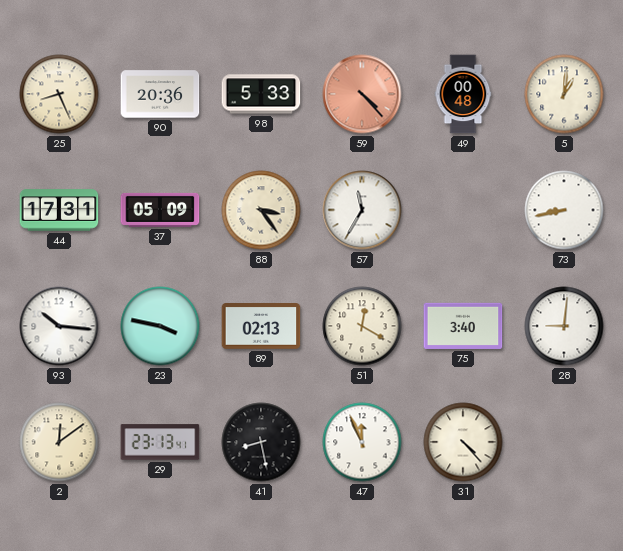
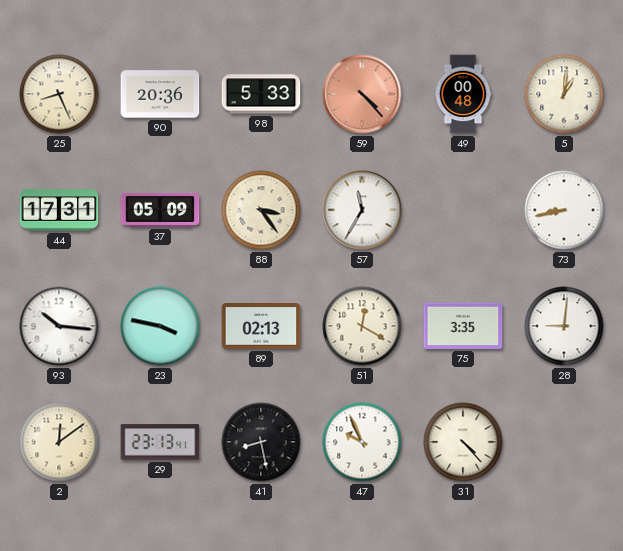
75: 3:40 -> 3:35
47: 11:56 -> 9:56
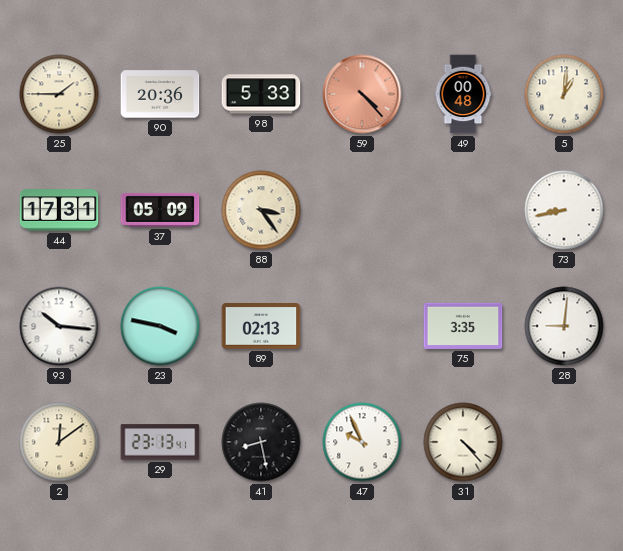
25: 8:26 -> 1:45
57: 11:35 -> none
51: 12:20 -> none
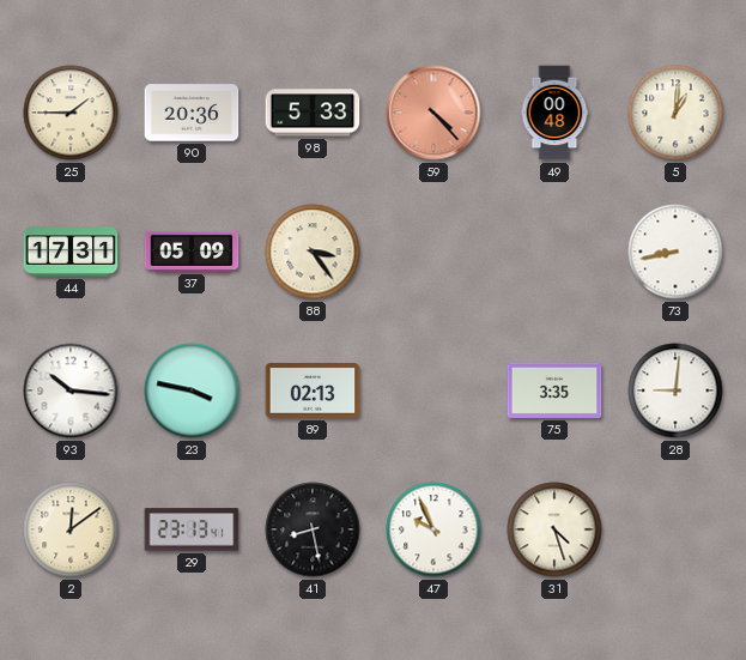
31: 4:23 -> 4:27
